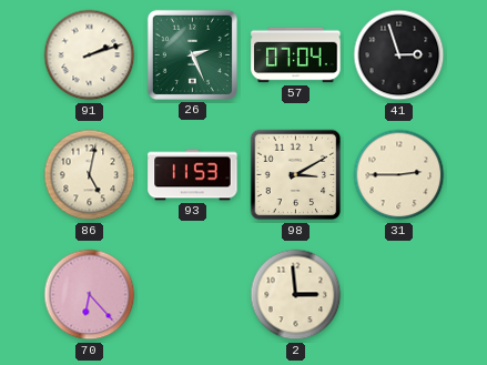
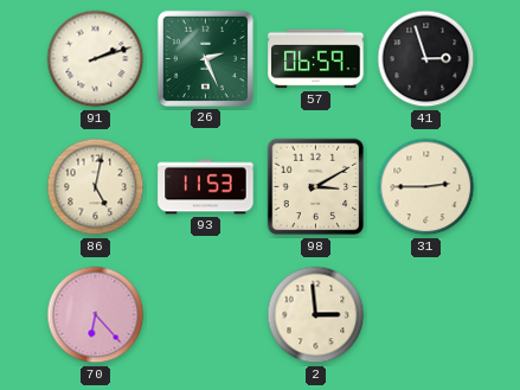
57: 07:04 -> 06:59
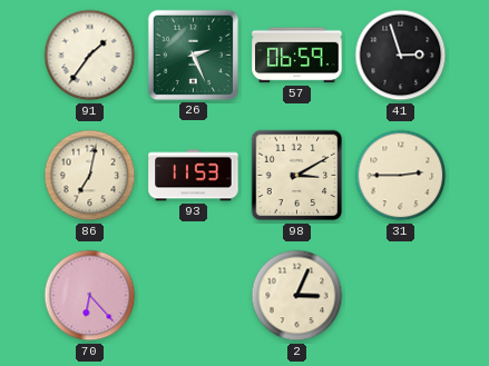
91: 2:12 -> 1:36
86: 5:02 -> 7:02
2: 2:59 -> 3:04
